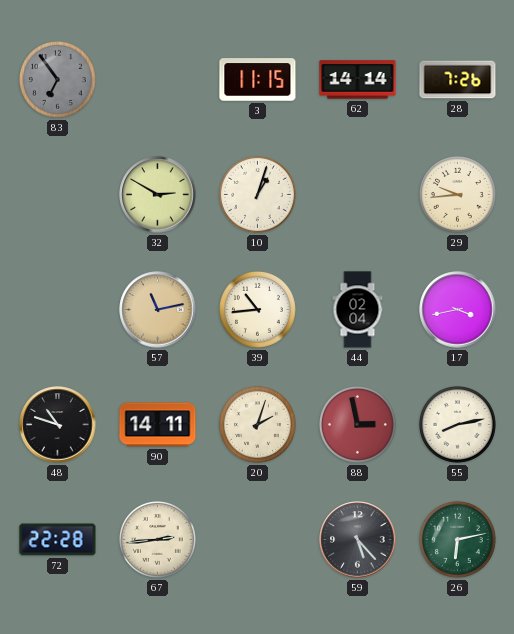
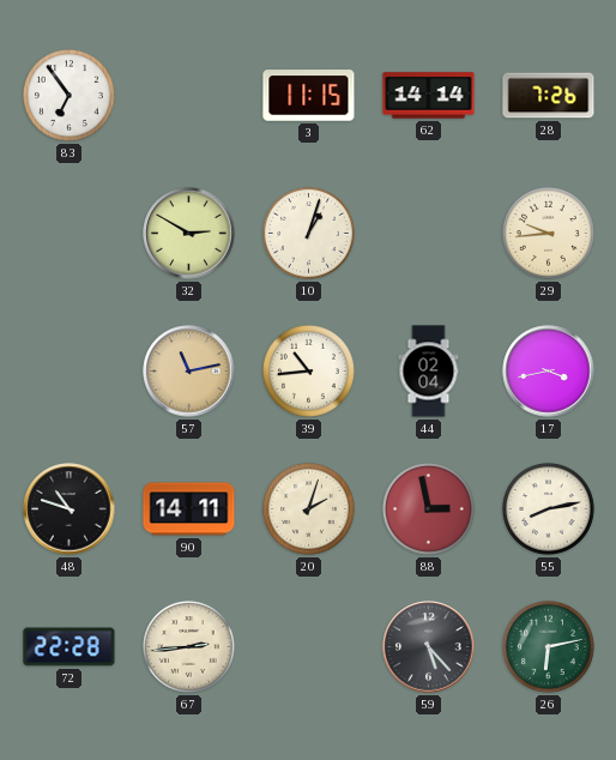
83 dial: grey -> white
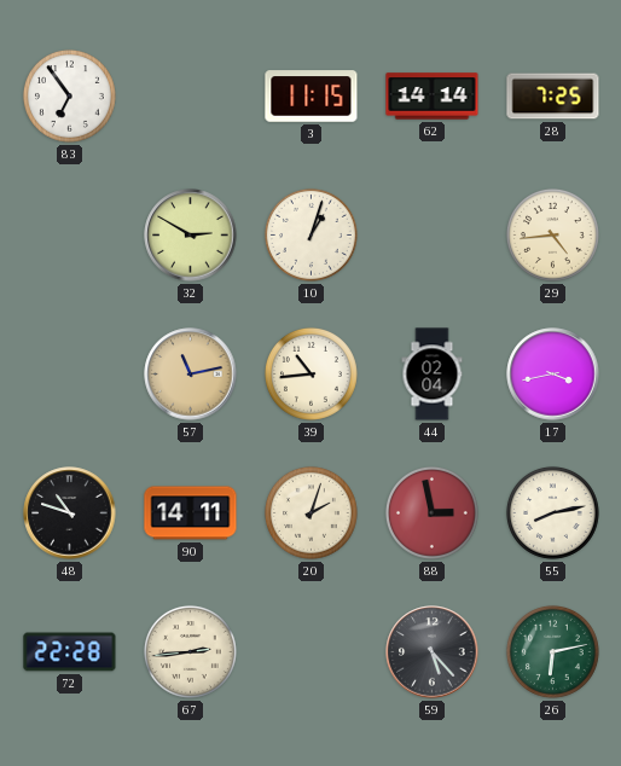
28: 7:26 -> 7:25
29: 9:44 -> 4:44
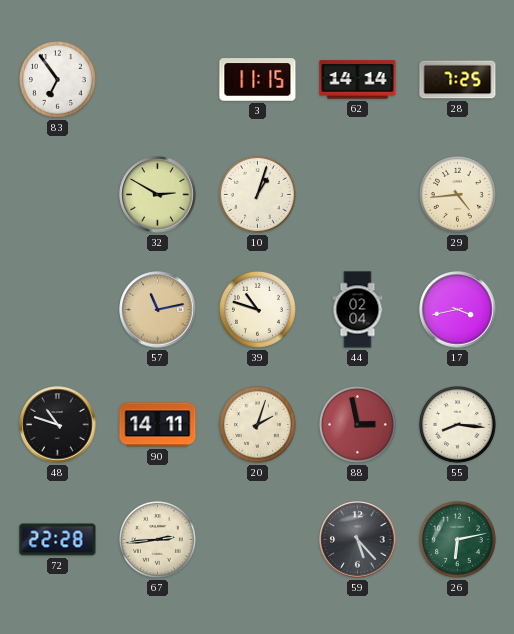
39: 10:44 -> 10:48
55: 8:13 -> 8:16
